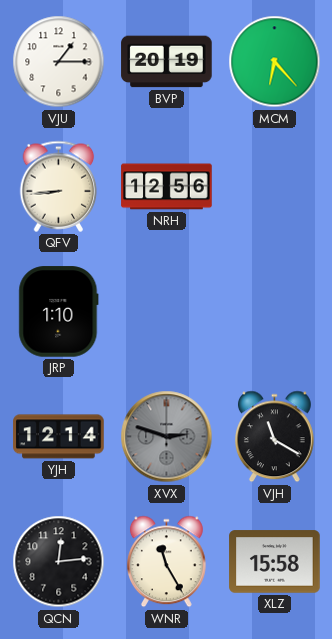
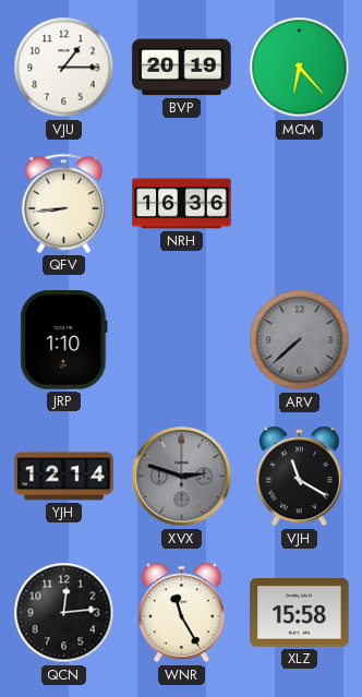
NRH: 12:56 -> 16:36
ARV: none -> 7:38
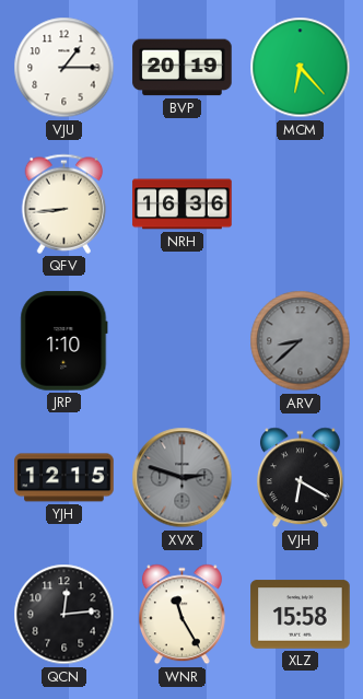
ARV: 7:38 -> 8:38
YJH: 12:14 -> 12:15
VJH: 11:20 -> 6:20
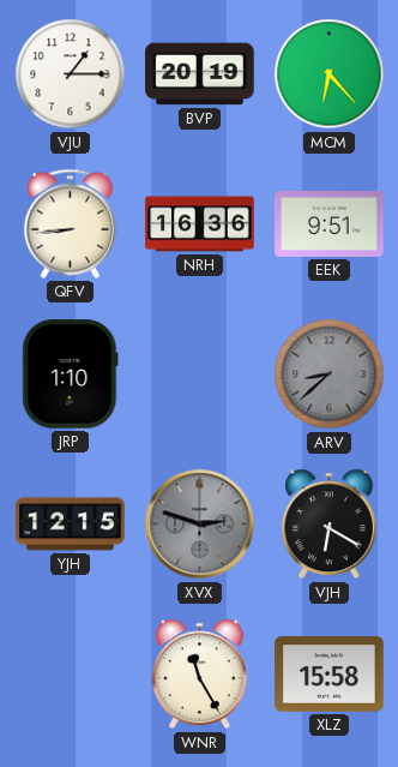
EEK: none -> 9:51
QCN: 12:14 -> none
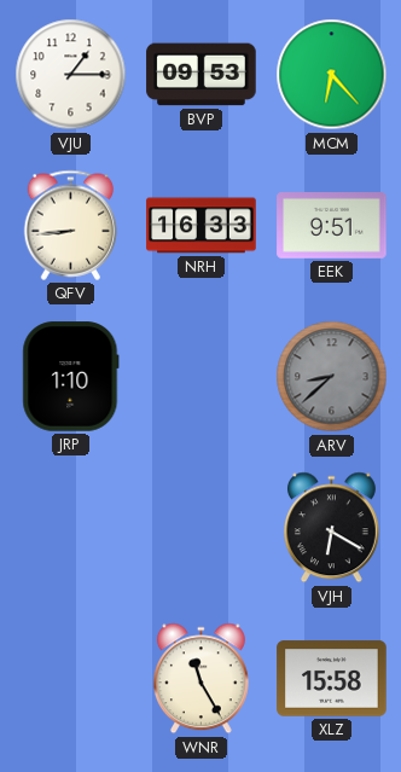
BVP: 20:19 -> 09:53
NRH: 16:36 -> 16:33
YJH: 12:15 -> none
XVX: 2:48 -> none
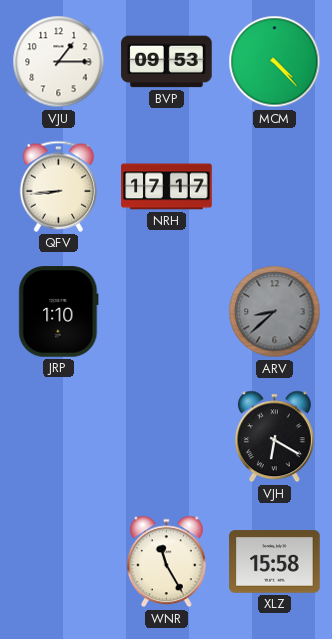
MCM: 6:23 -> 4:23
NRH: 16:33 -> 17:17
EEK: 9:51 -> none
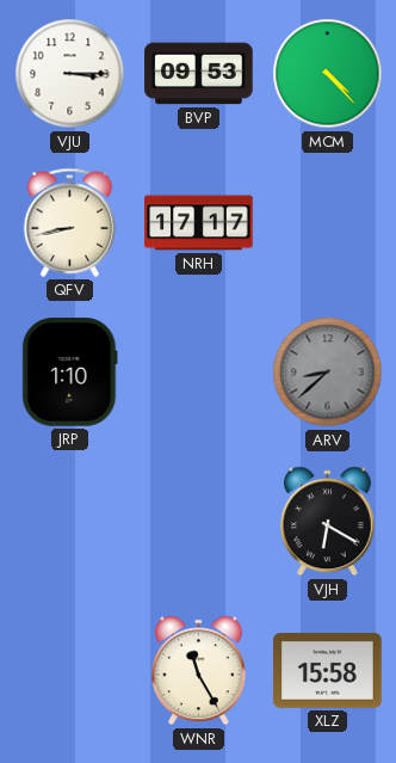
VJU: 1:15 -> 3:15
QFV: 8:44 -> 8:43
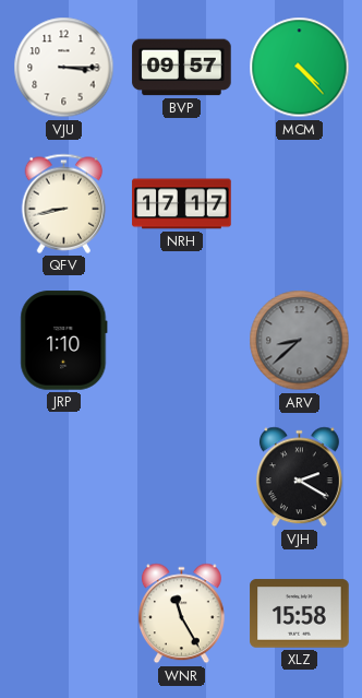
BVP: 09:53 -> 09:57
VJH: 6:20 -> 2:20
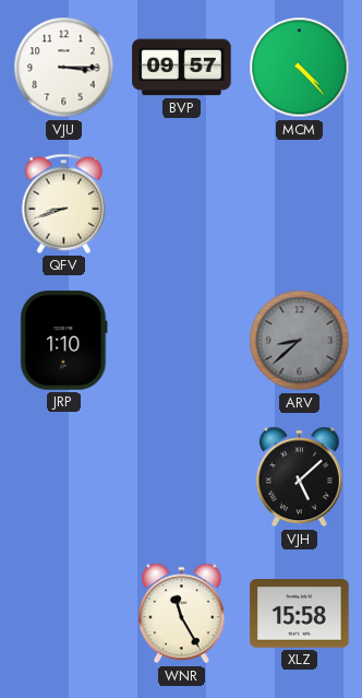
QFV: 8:43 -> 8:42
NRH: 17:17 -> none
VJH: 2:20 -> 5:08
